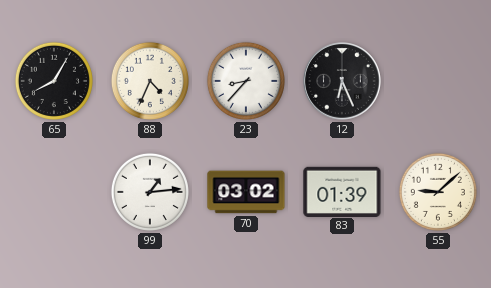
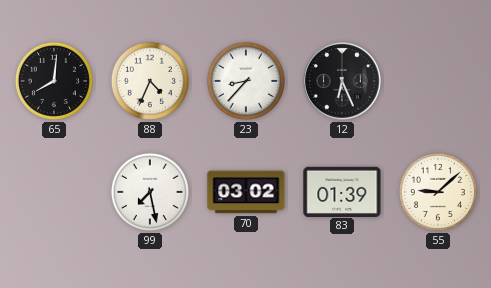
65: 8:05 -> 8:01
99: 1:14 -> 7:28
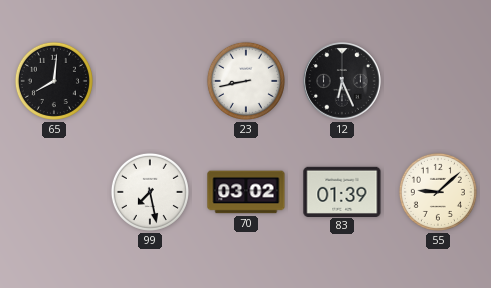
88: 4:34 -> none
23: 8:37 -> 8:43
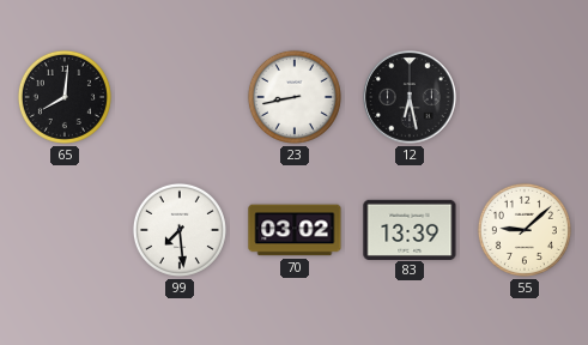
12: 6:26 -> 6:28
99: 7:28 -> 7:29
83: 01:39 -> 13:39
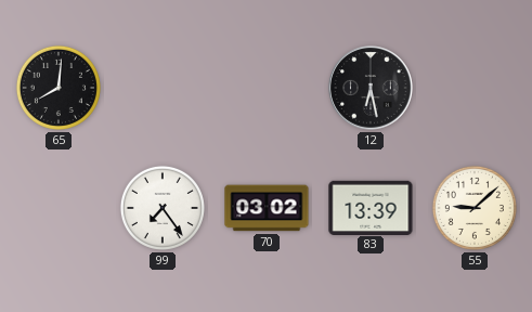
23: 8:43 -> none
99: 7:29 -> 7:24
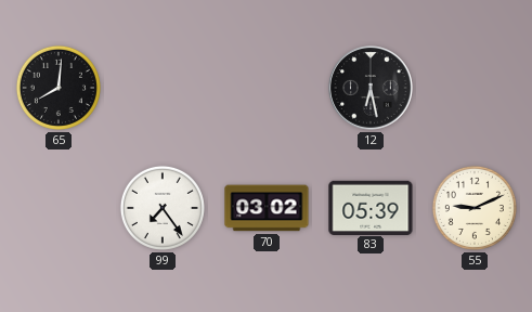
83: 13:39 -> 05:39
55: 9:08 -> 9:11
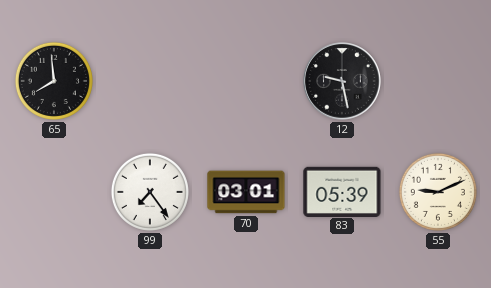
65: 8:01 -> 7:59
12: 6:28 -> 9:28
70: 03:02 -> 03:01
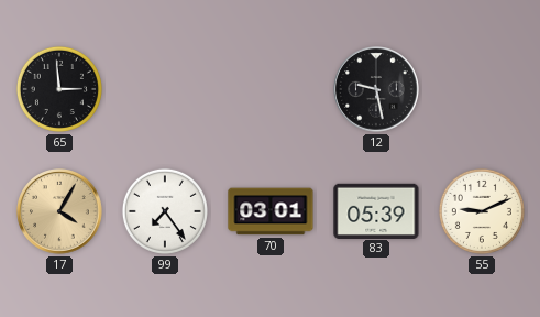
65: 7:59 -> 2:59
17: none -> 4:05
